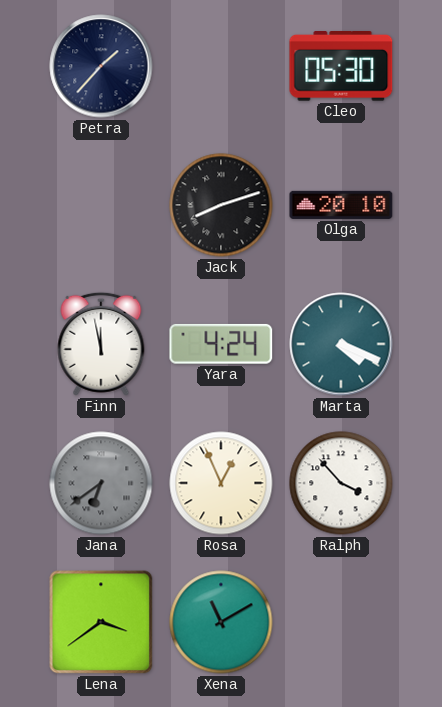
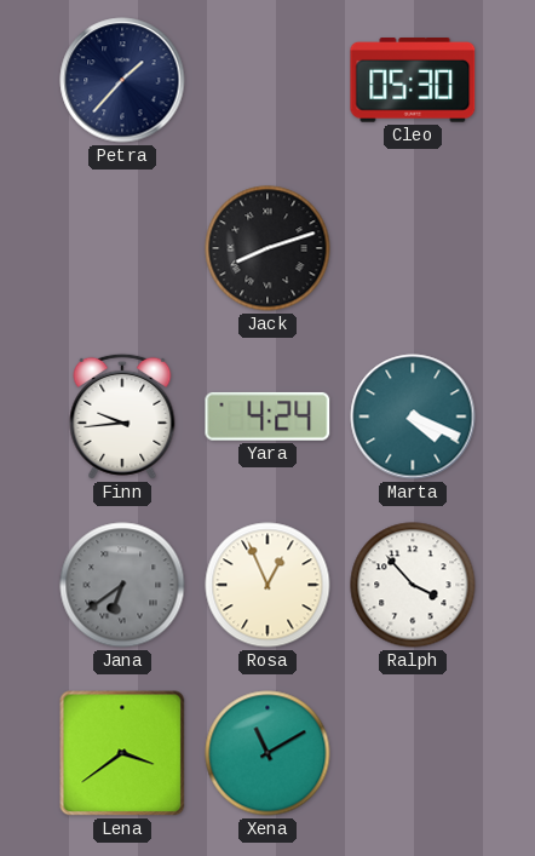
Olga: 20:10 -> none
Finn: 11:58 -> 9:44
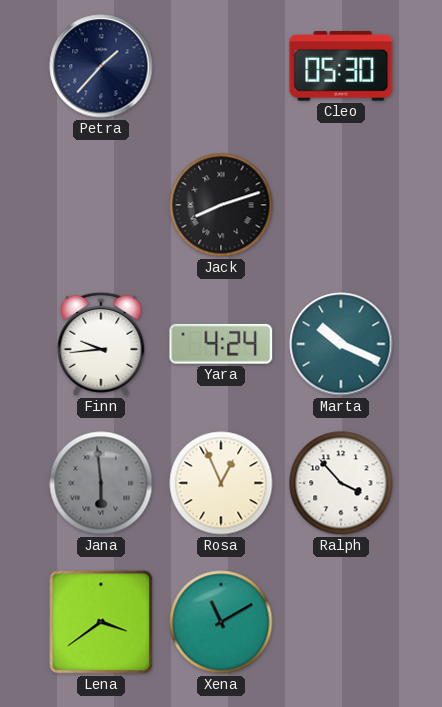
Marta: 4:19 -> 10:19
Jana: 6:39 -> 5:59
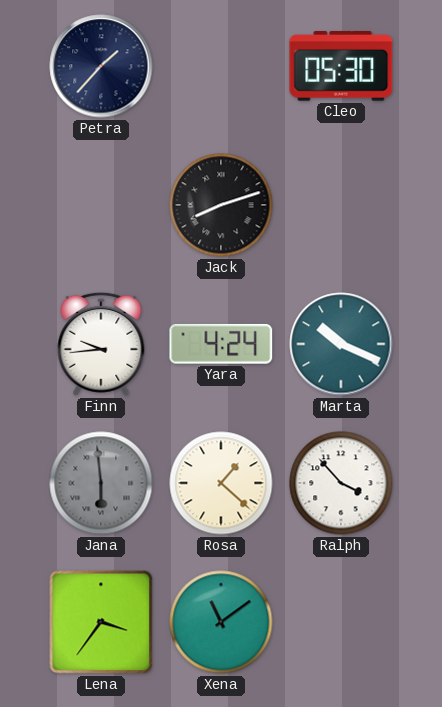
Rosa: 12:56 -> 1:22
Lena: 3:39 -> 3:36
Xena: 11:10 -> 11:09
